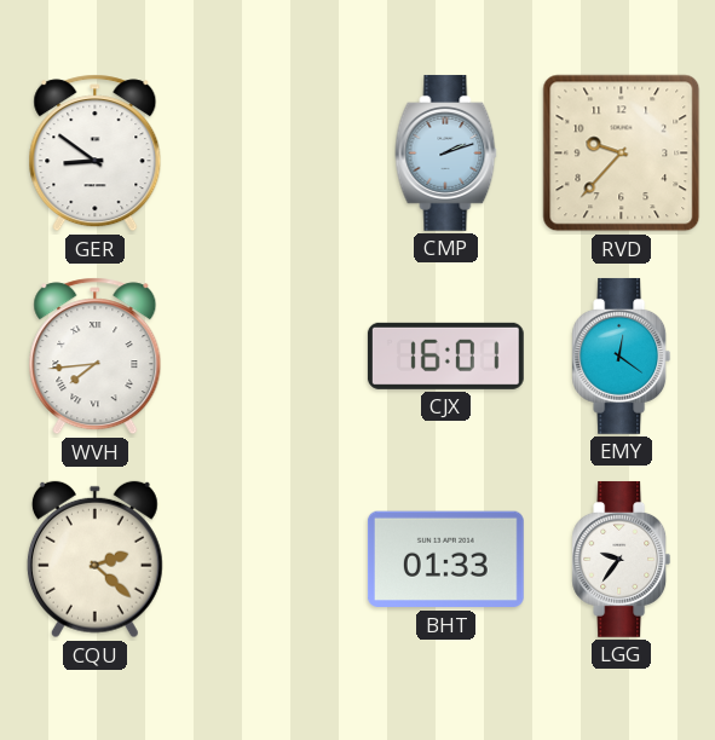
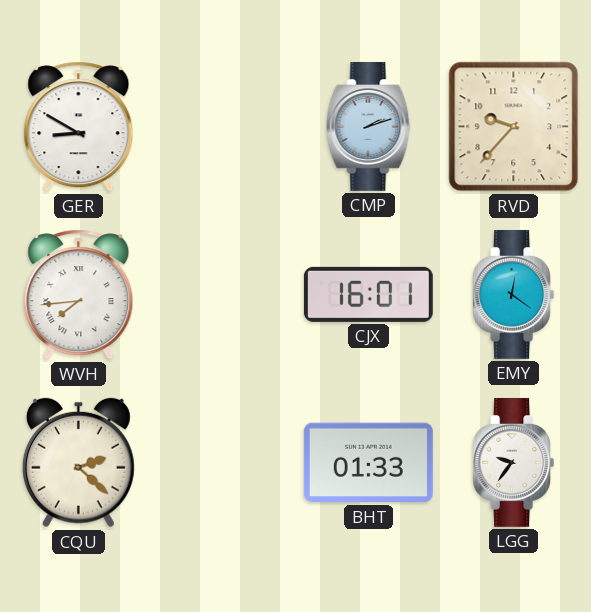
GER: 8:51 -> 8:50
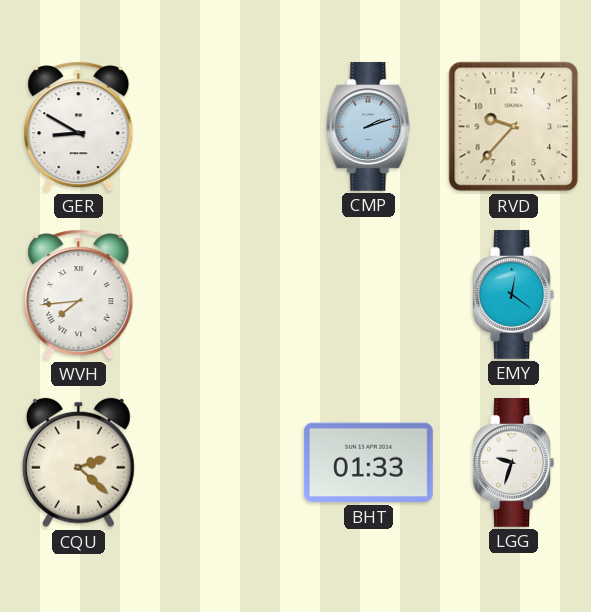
CJX: 16:01 -> none
LGG: 9:36 -> 9:33
